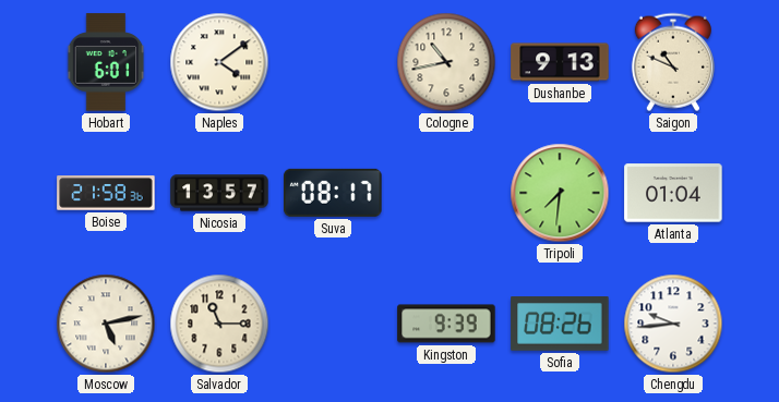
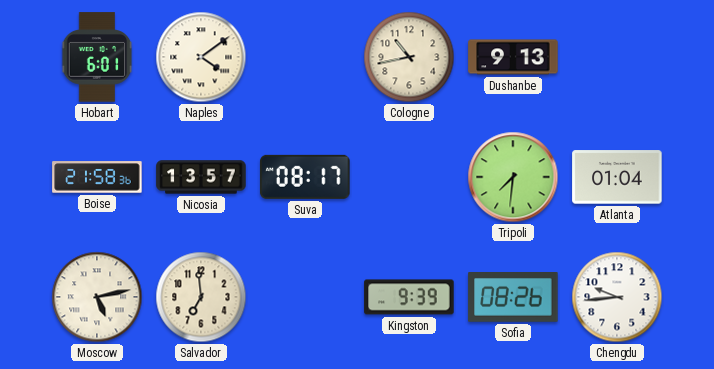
Saigon: 10:49 -> none
Salvador: 11:15 -> 6:59
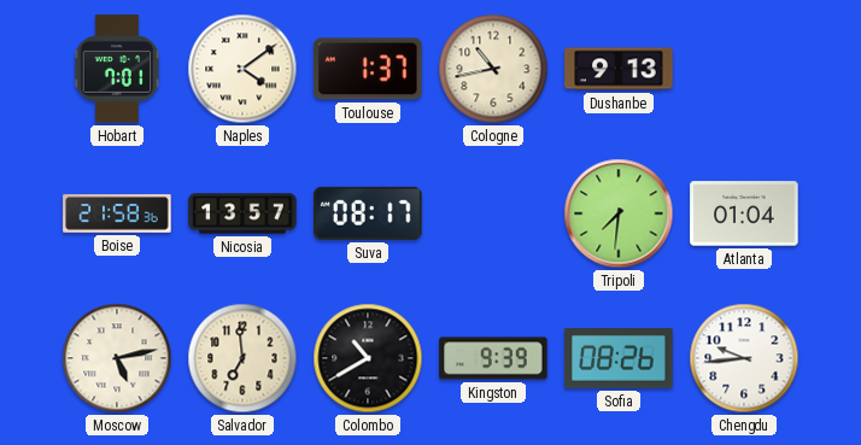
Hobart: 6:01 -> 7:01
Toulouse: none -> 1:37
Colombo: none -> 10:40
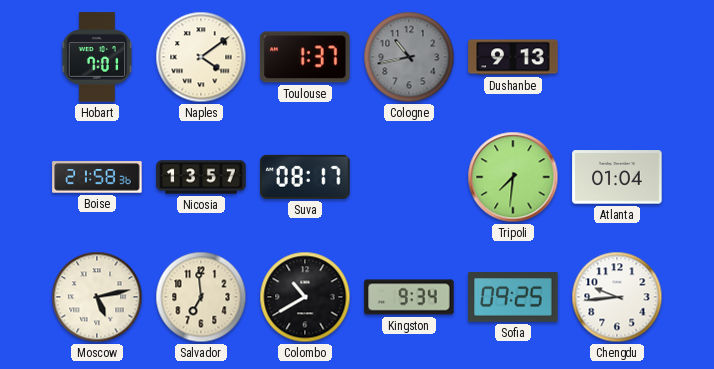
Cologne dial: cream -> grey
Kingston: 9:39 -> 9:34
Sofia: 08:26 -> 09:25
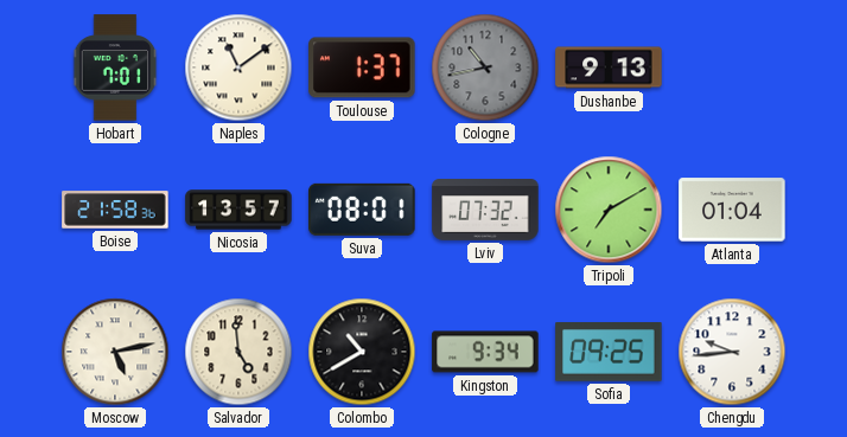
Naples: 4:09 -> 11:09
Suva: 08:17 -> 08:01
Lviv: none -> 07:32
Tripoli: 7:31 -> 7:10
Salvador: 6:59 -> 4:59
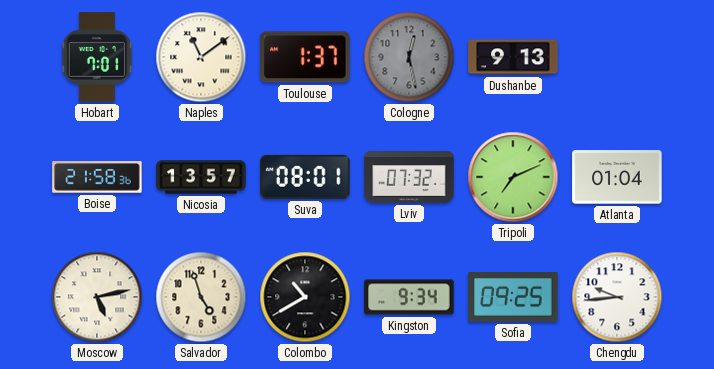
Cologne: 10:43 -> 12:28
Tripoli: 7:10 -> 7:11
Salvador: 4:59 -> 4:57
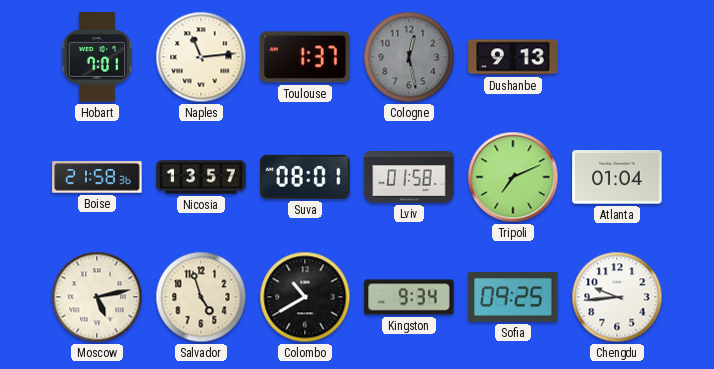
Naples: 11:09 -> 11:14
Lviv: 07:32 -> 01:58
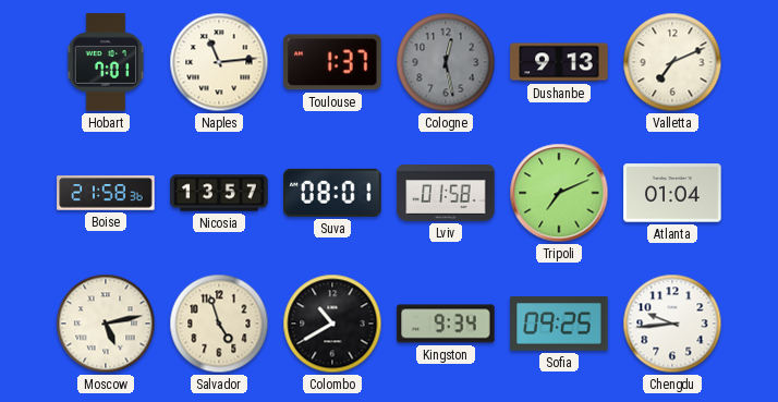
Valletta: none -> 7:11
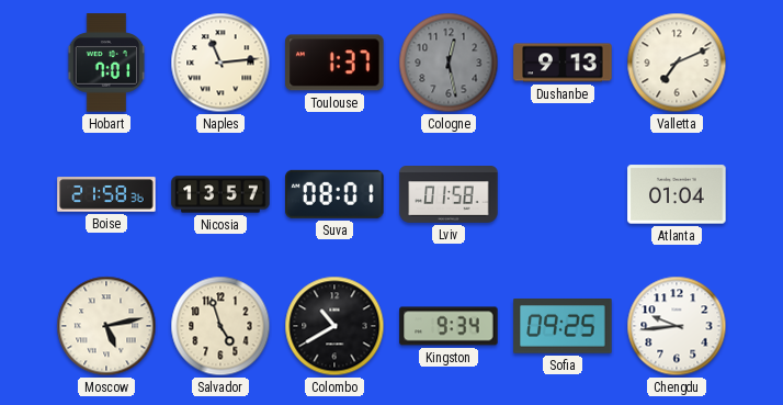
Tripoli: 7:11 -> none
